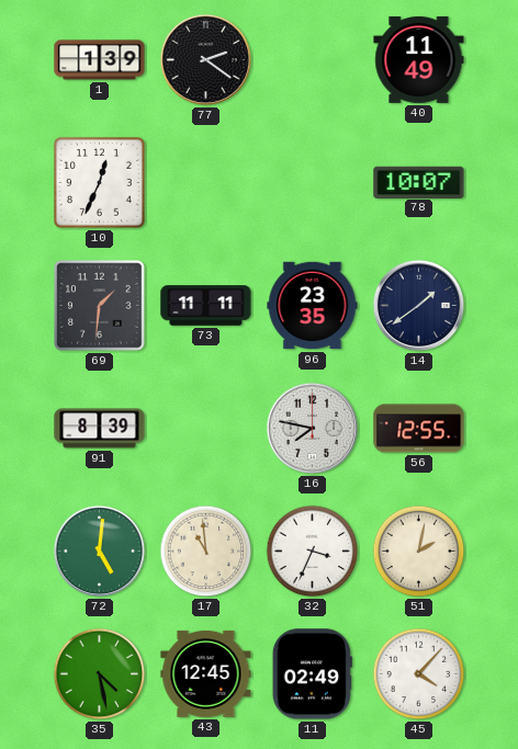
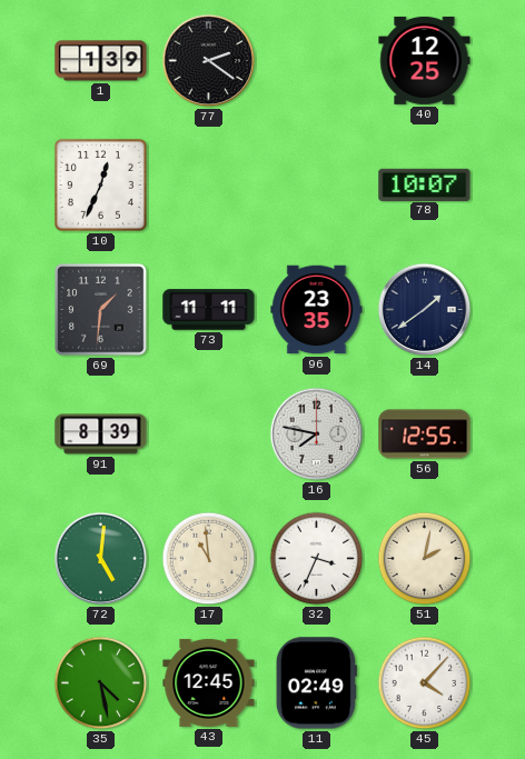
40: 11:49 -> 12:25
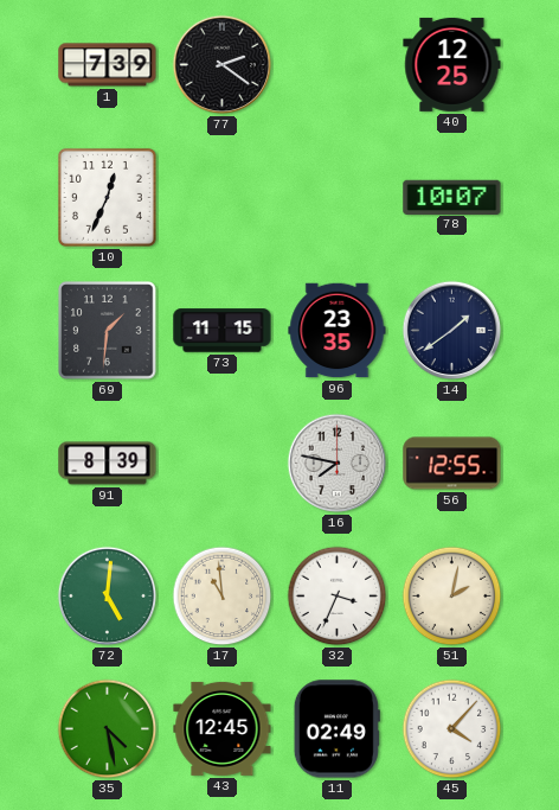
1: 1:39 -> 7:39
73: 11:11 -> 11:15
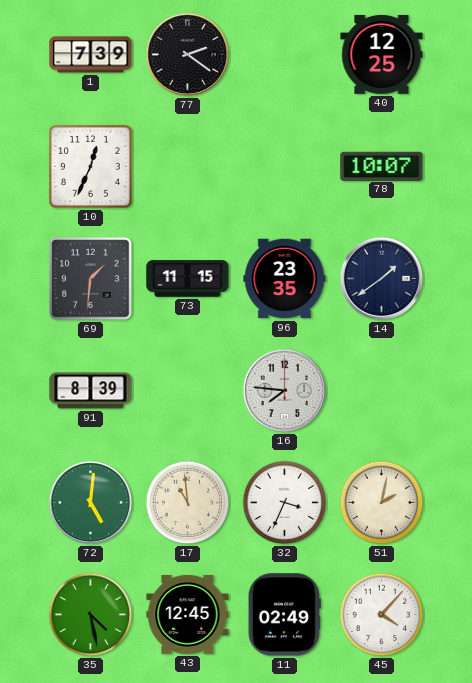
16: 7:47 -> 7:46
56: 12:55 -> none
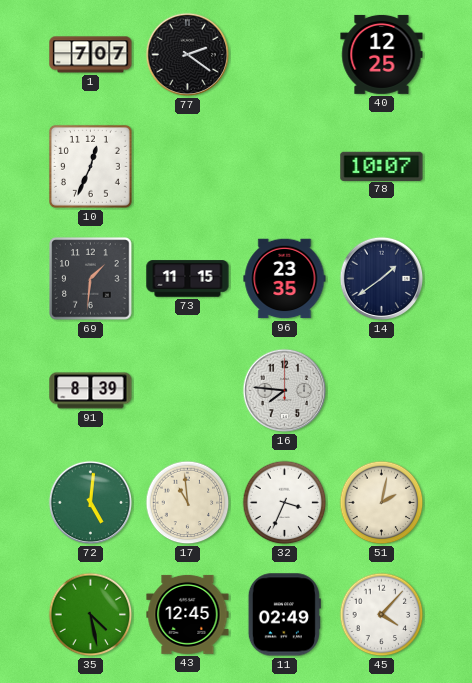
1: 7:39 -> 7:07
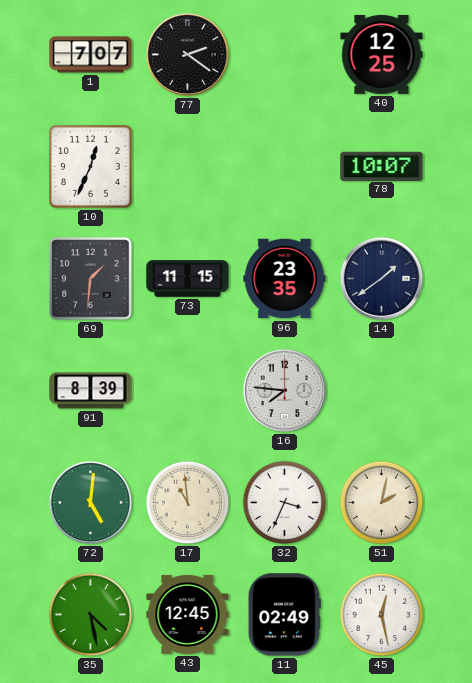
45: 4:07 -> 12:28
